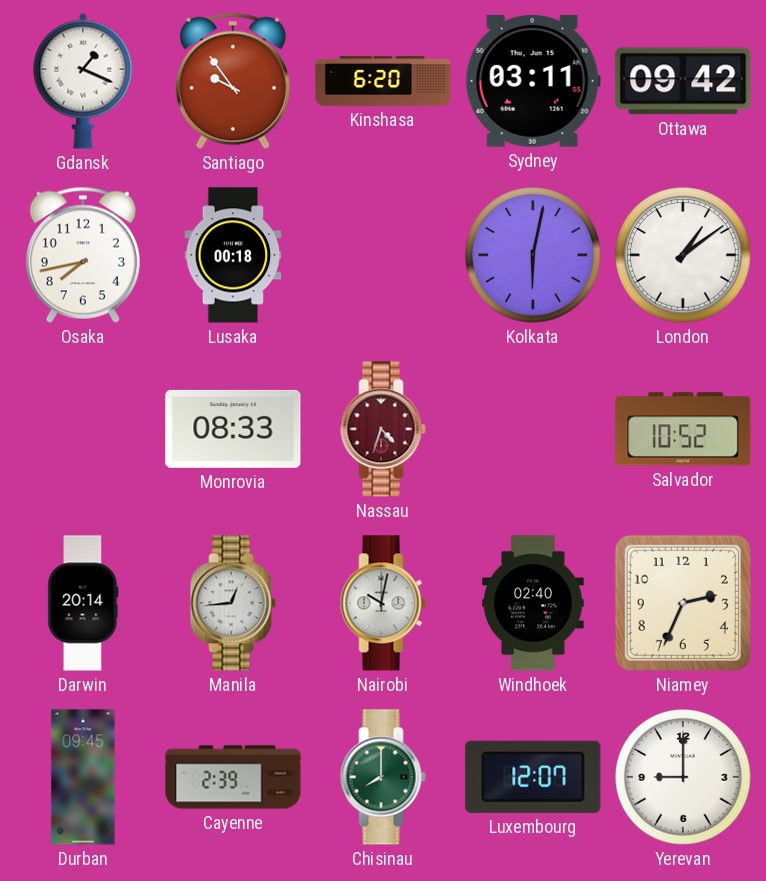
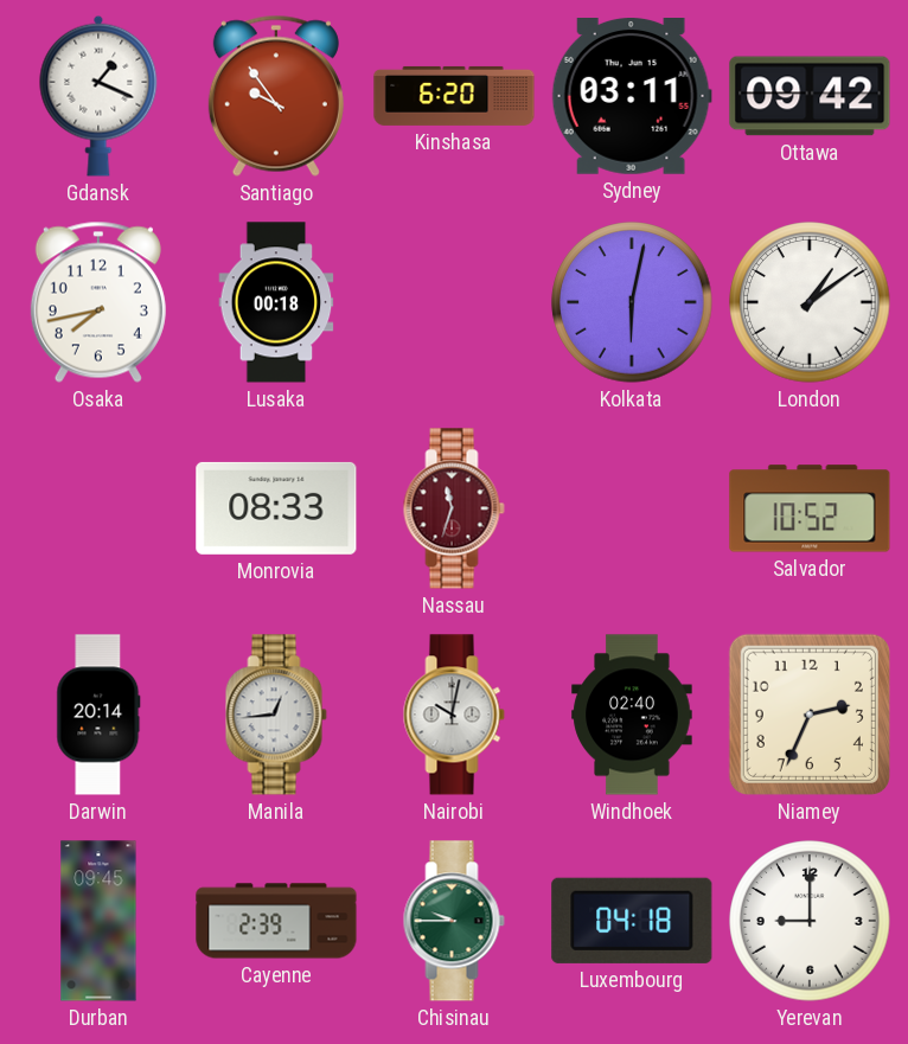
Nassau: 4:33 -> 11:33
Chisinau: 8:00 -> 9:45
Luxembourg: 12:07 -> 04:18
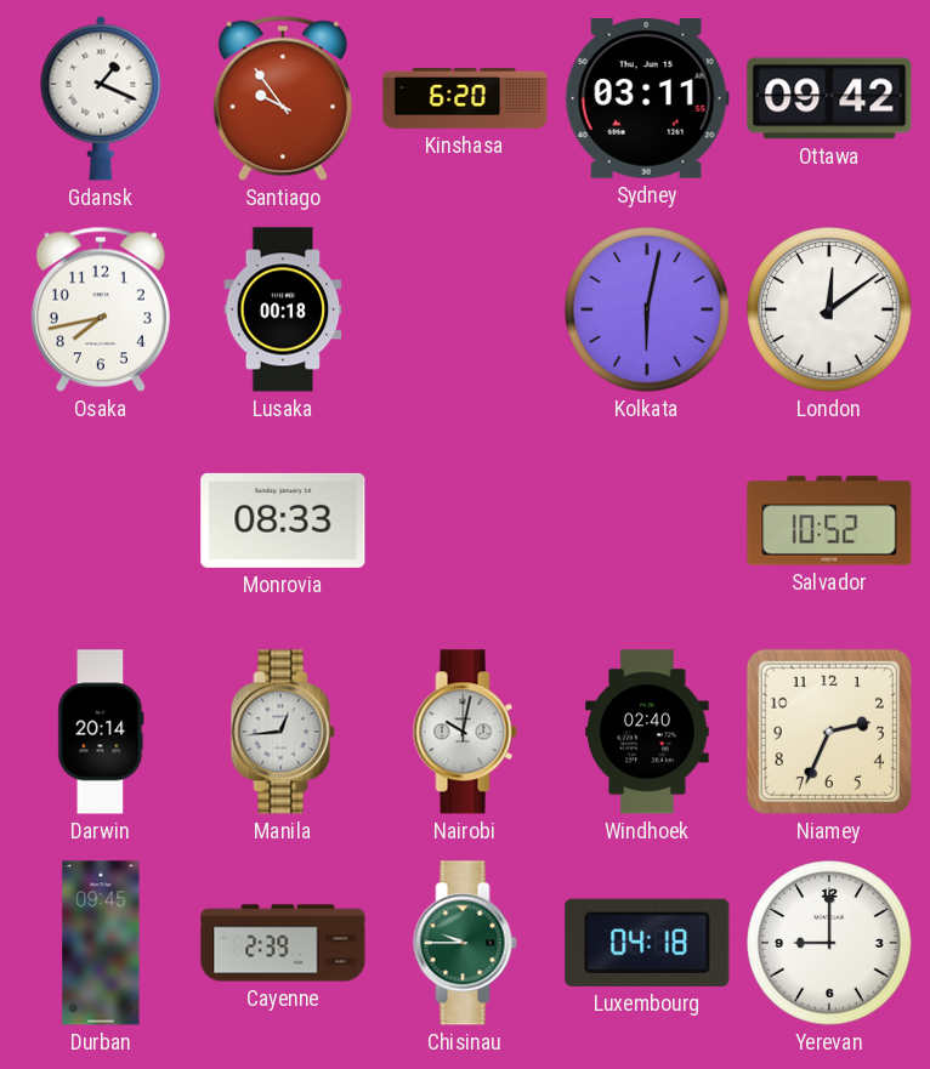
London: 1:09 -> 12:09
Nassau: 11:33 -> none
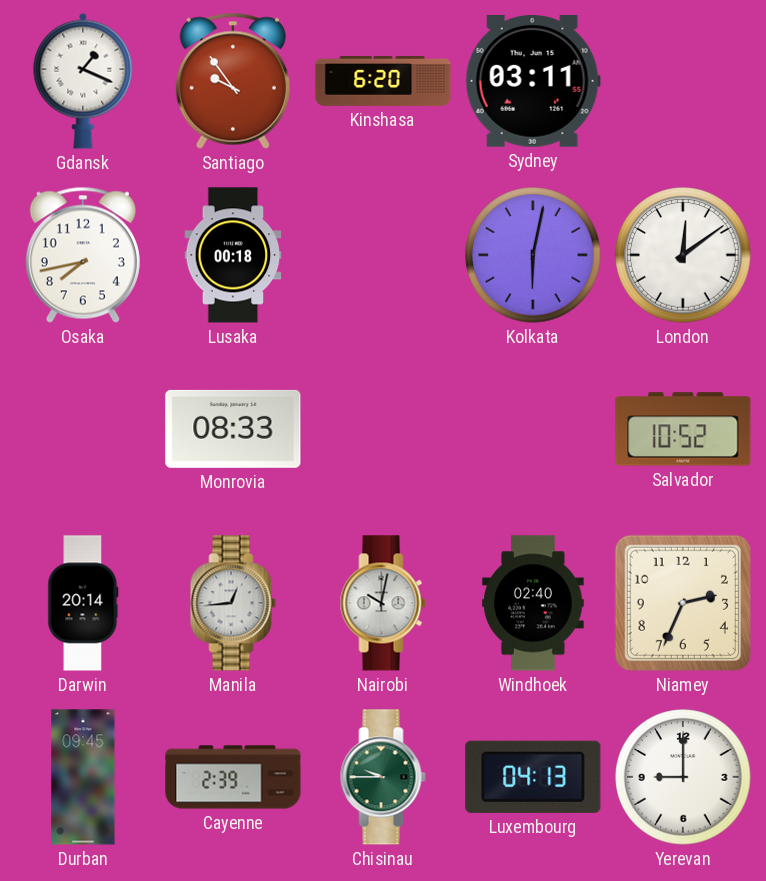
Ottawa: 09:42 -> none
Luxembourg: 04:18 -> 04:13
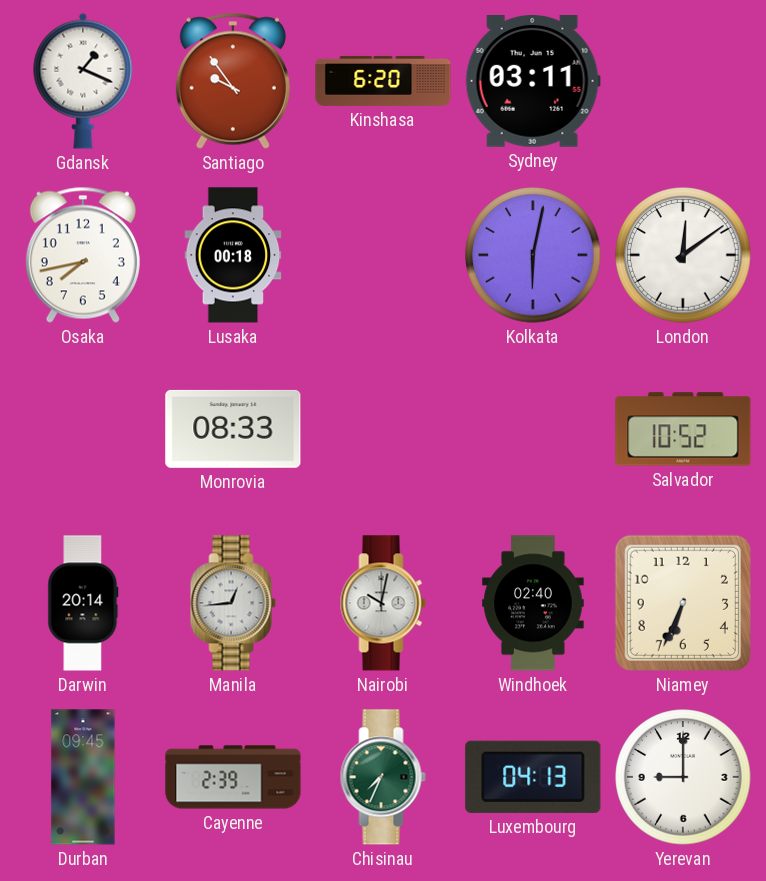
Niamey: 2:34 -> 6:34
Chisinau: 9:45 -> 7:34
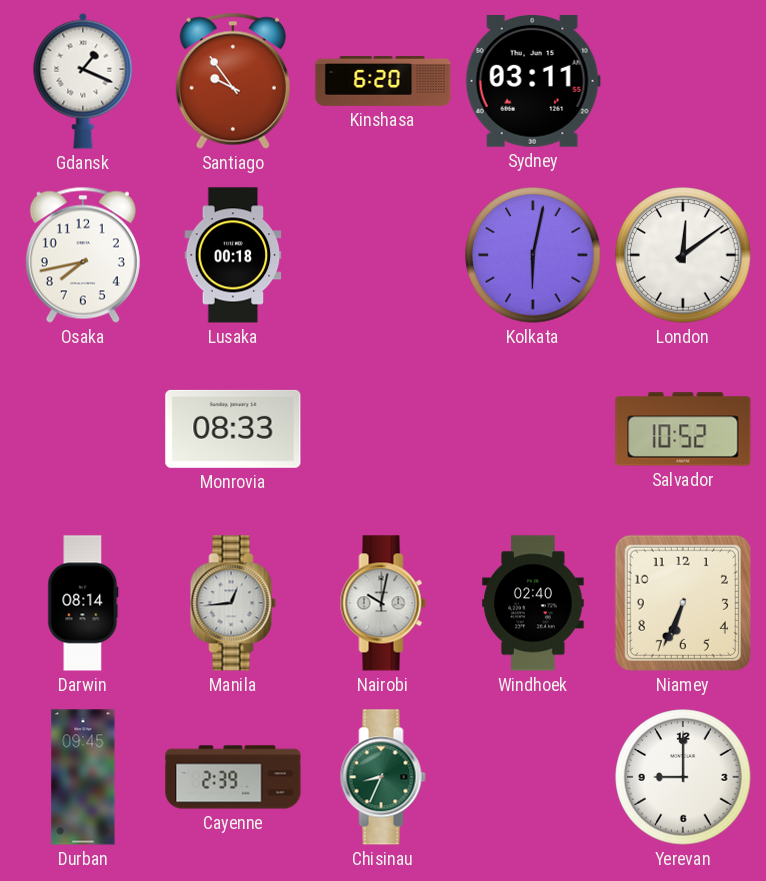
Darwin: 20:14 -> 08:14
Chisinau: 7:34 -> 8:34
Luxembourg: 04:13 -> none
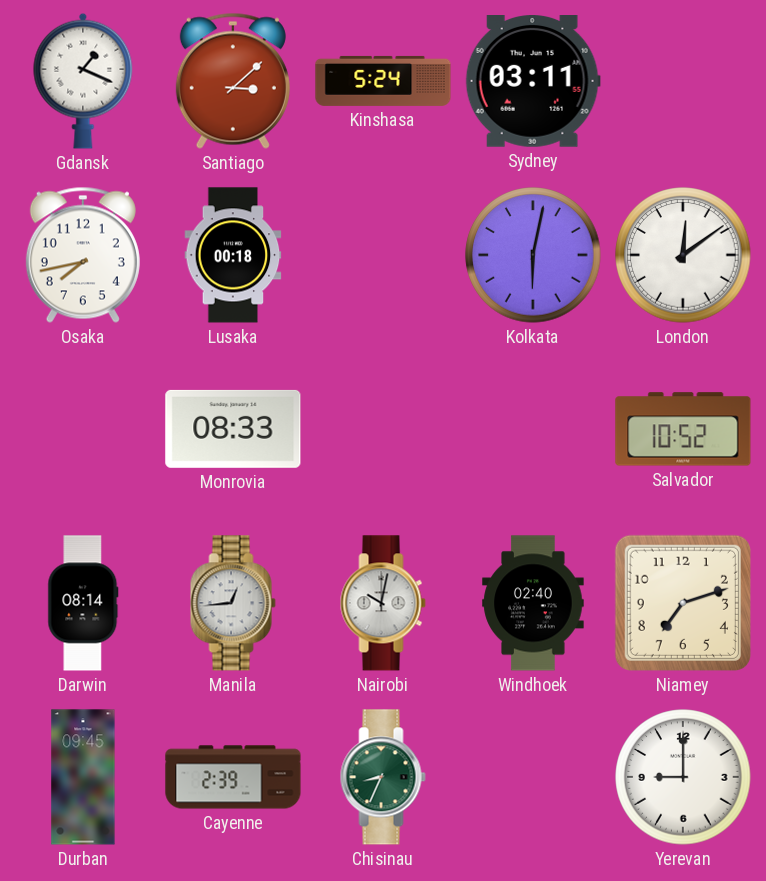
Santiago: 9:54 -> 3:08
Kinshasa: 6:20 -> 5:24
Niamey: 6:34 -> 7:12
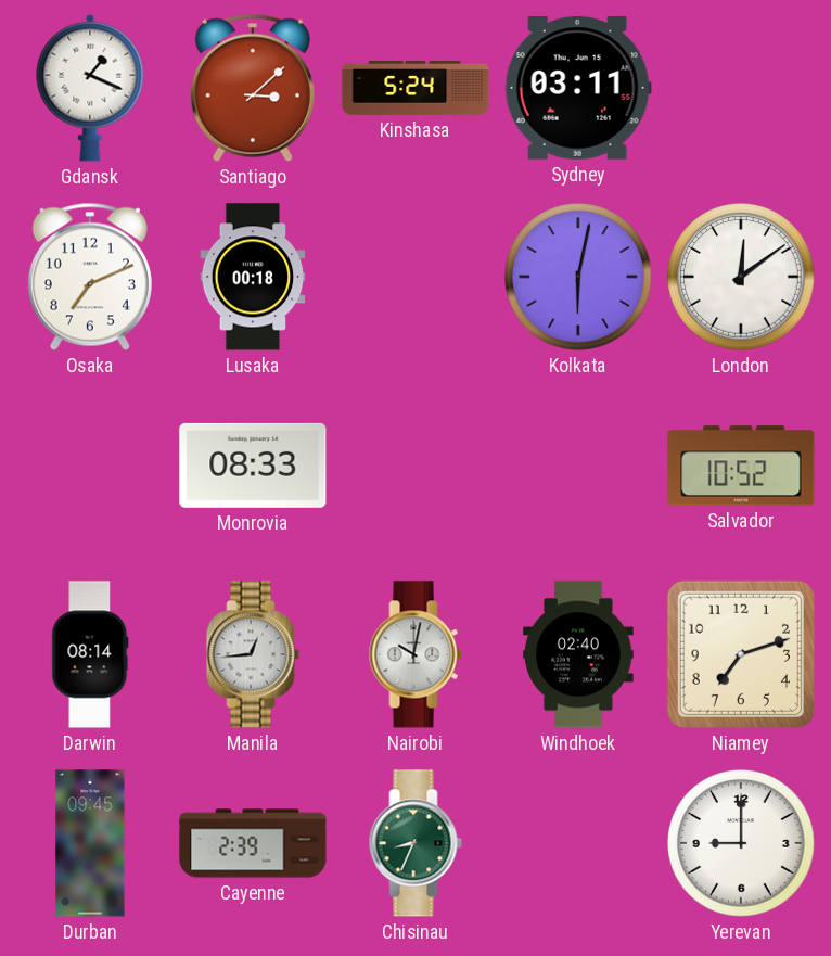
Osaka: 7:43 -> 7:11
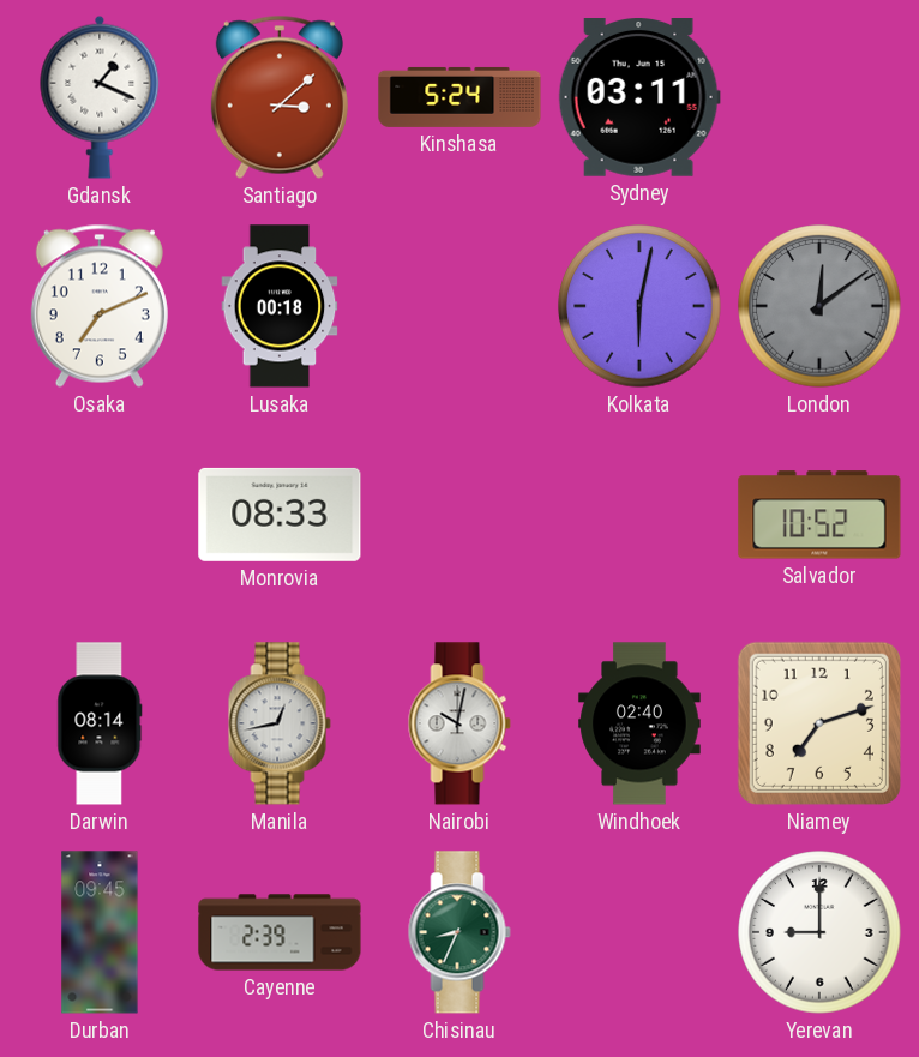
London dial: white -> grey
Manila: 12:44 -> 12:43
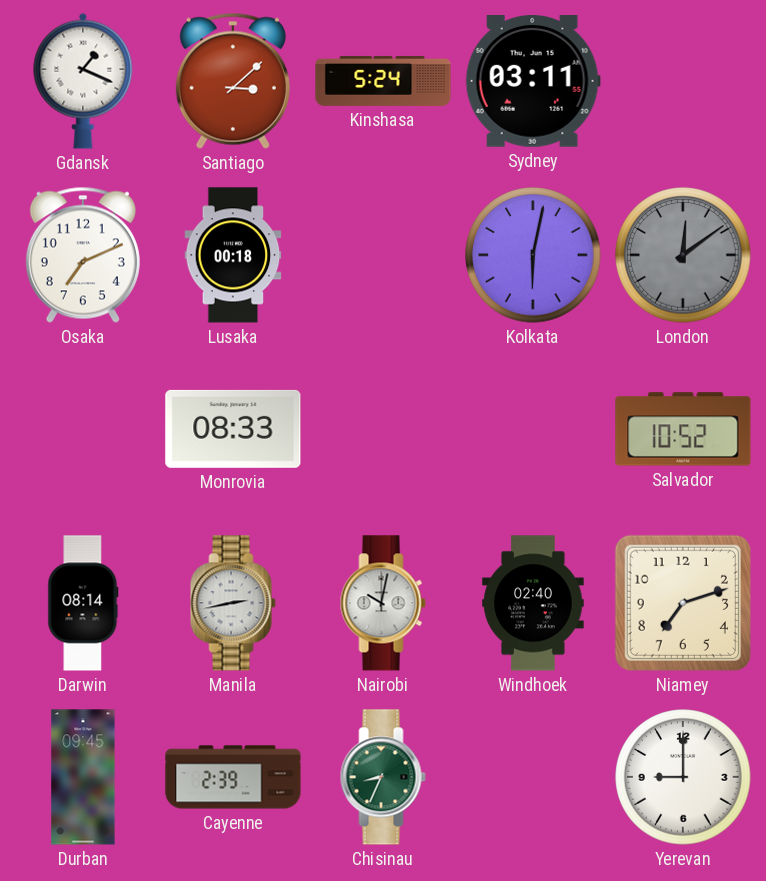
Manila: 12:43 -> 2:43
